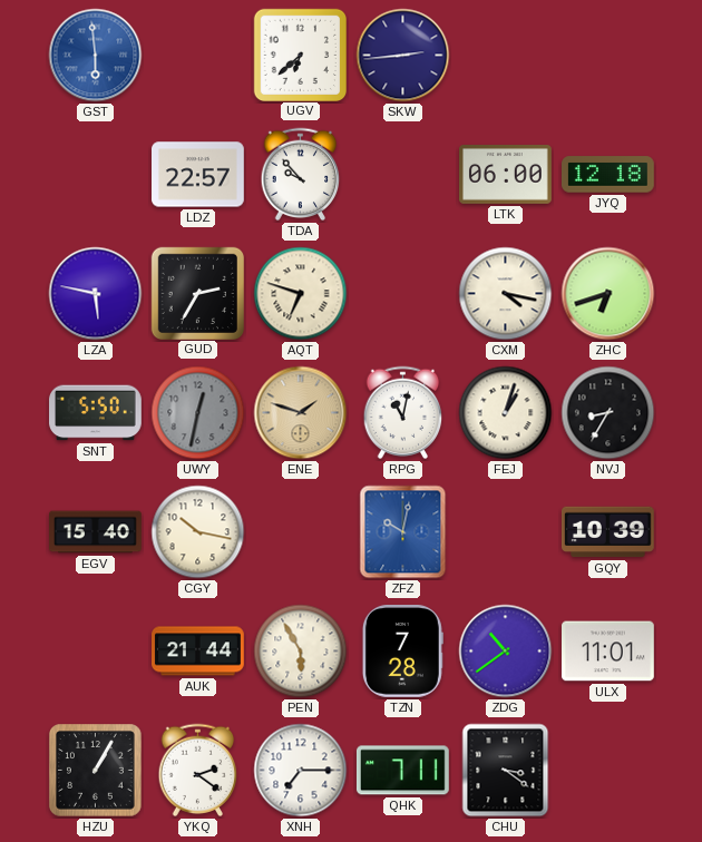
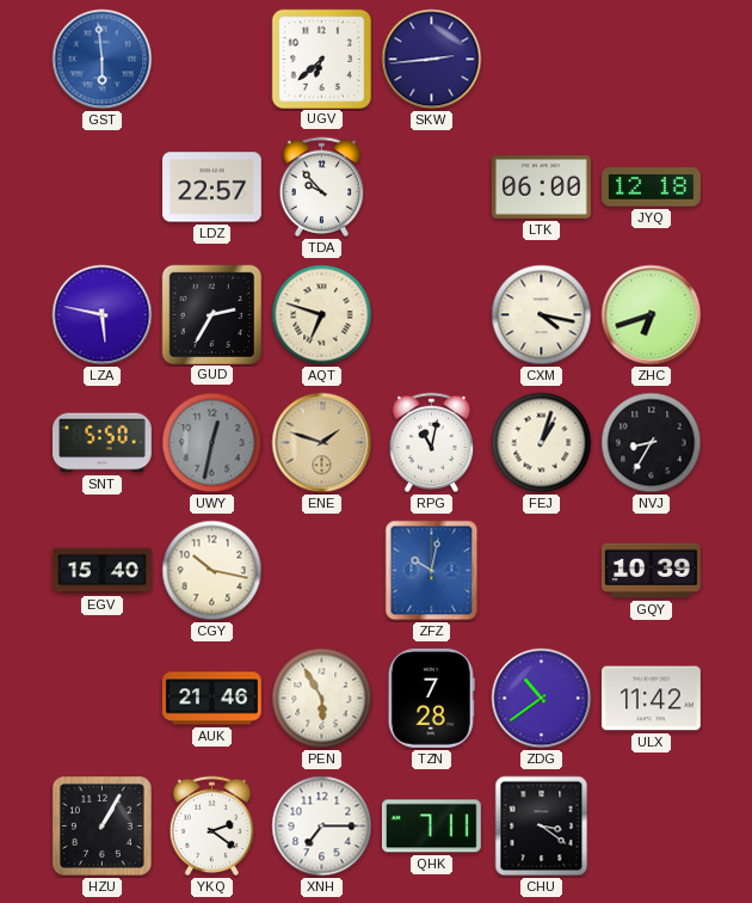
AUK: 21:44 -> 21:46
ULX: 11:01 -> 11:42
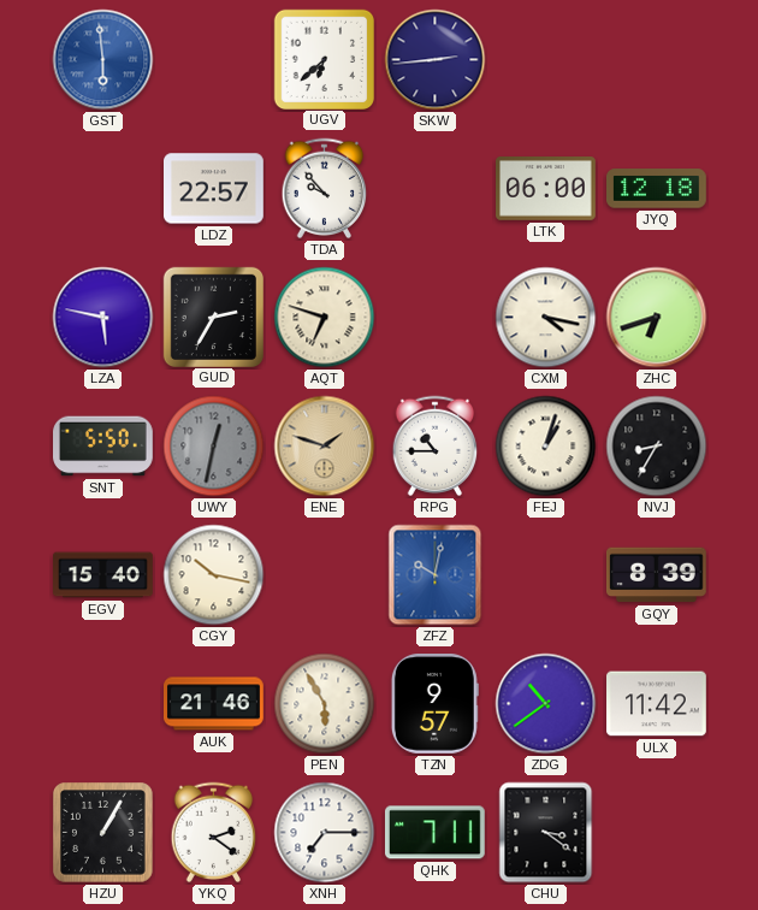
RPG: 11:02 -> 10:45
GQY: 10:39 -> 8:39
TZN: 7:28 -> 9:57
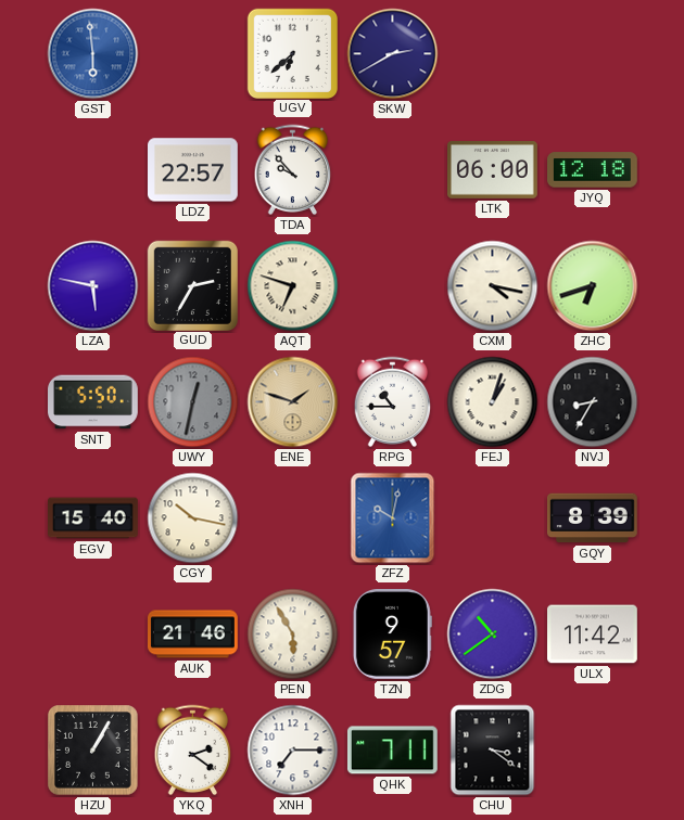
SKW: 2:44 -> 2:40
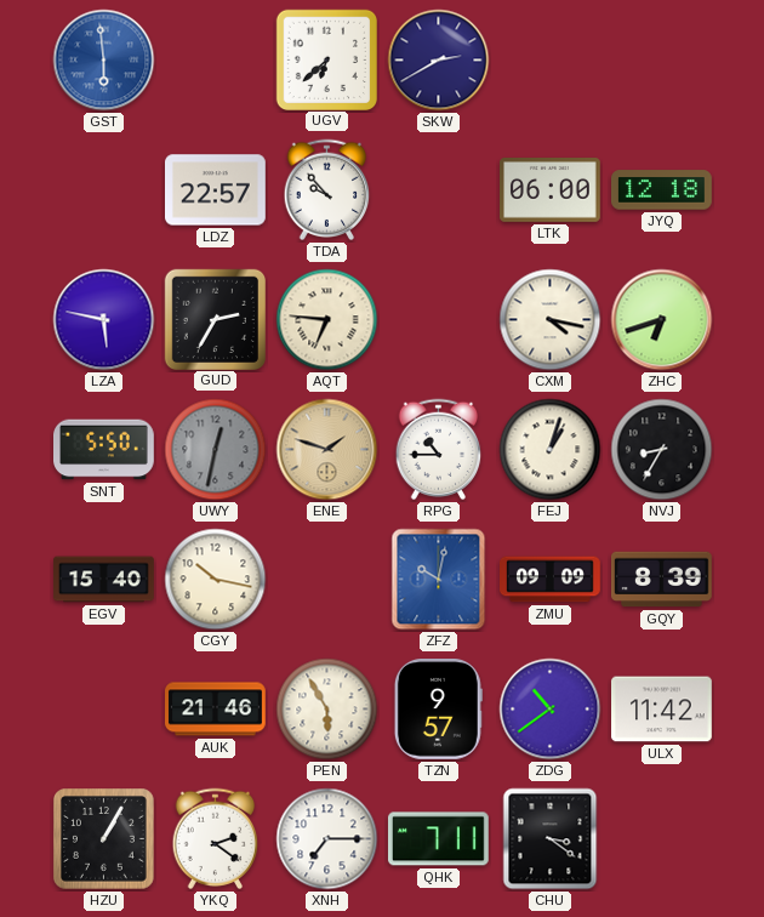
AQT: 6:48 -> 6:46
ZMU: none -> 09:09
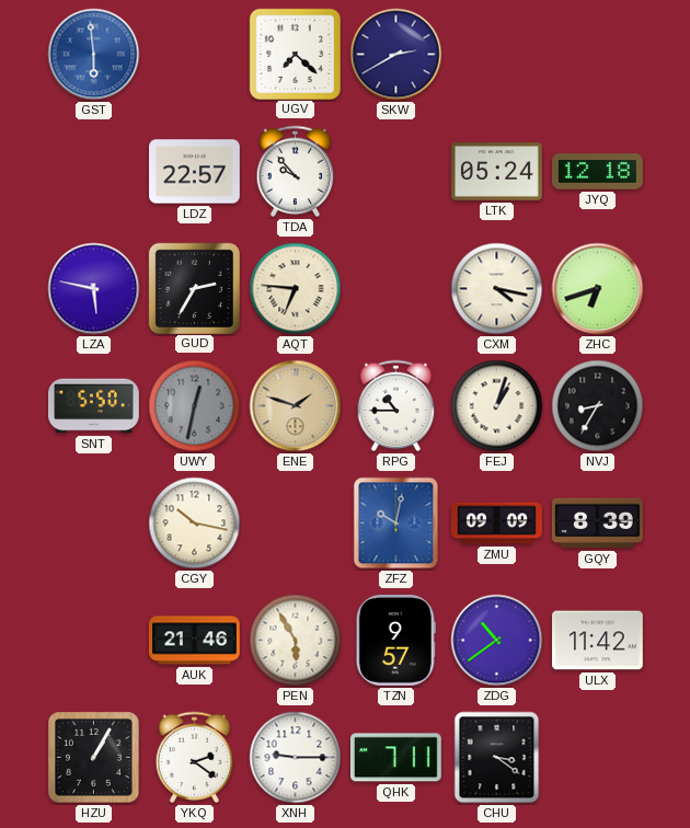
UGV: 6:38 -> 7:22
LTK: 06:00 -> 05:24
EGV: 15:40 -> none
XNH: 7:15 -> 9:15
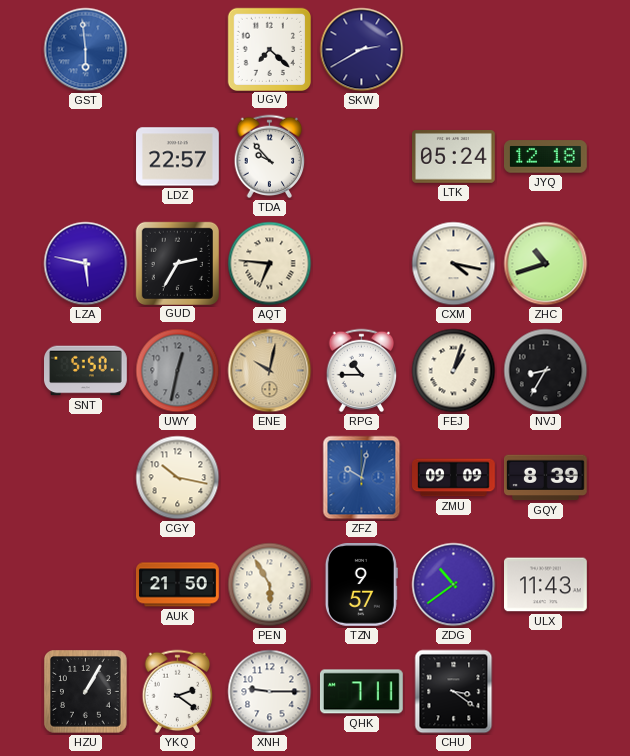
ZHC: 6:42 -> 10:42
ENE: 1:48 -> 10:02
AUK: 21:46 -> 21:50
ULX: 11:42 -> 11:43
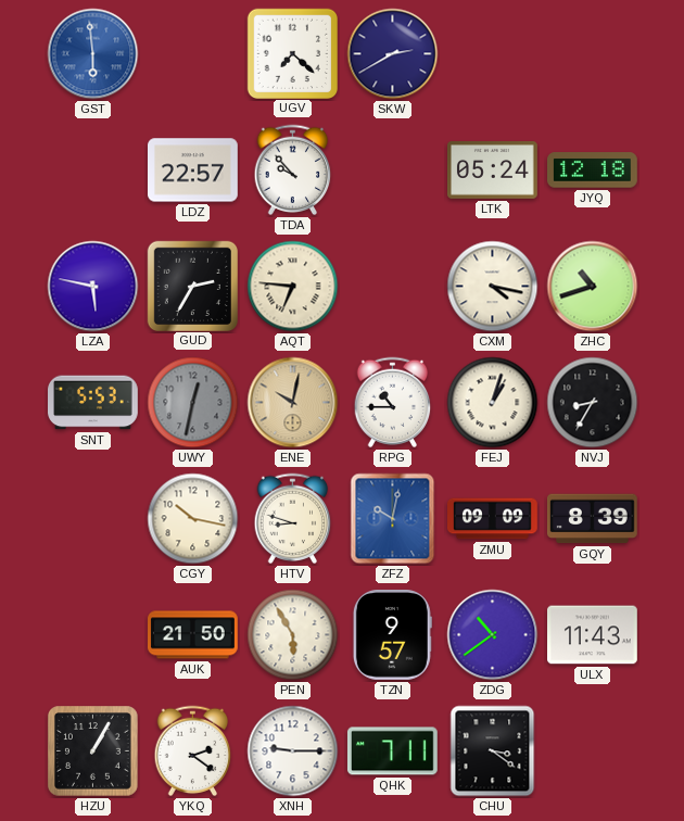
SNT: 5:50 -> 5:53
HTV: none -> 8:48
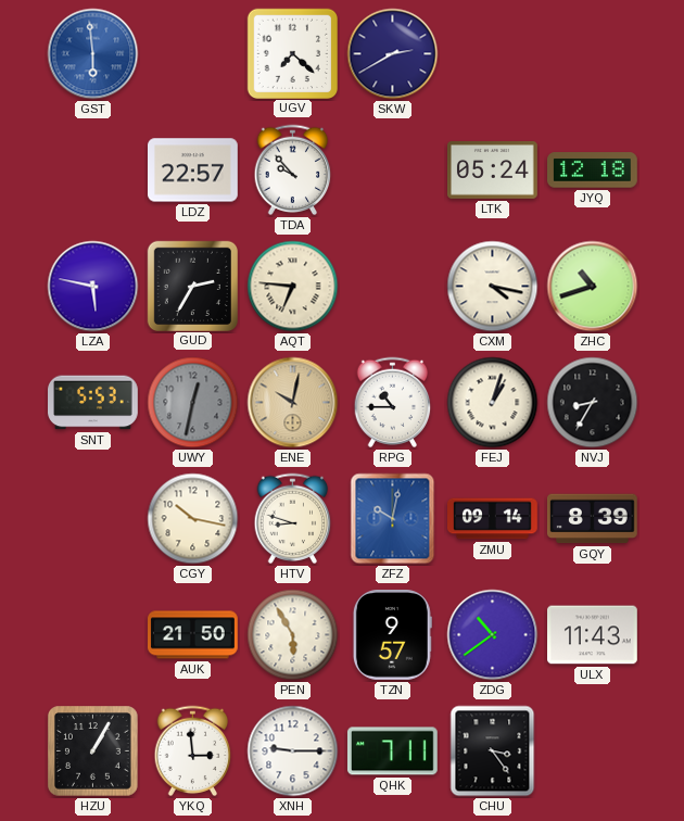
ZMU: 09:09 -> 09:14
YKQ: 2:21 -> 2:59
CHU: 3:21 -> 3:24
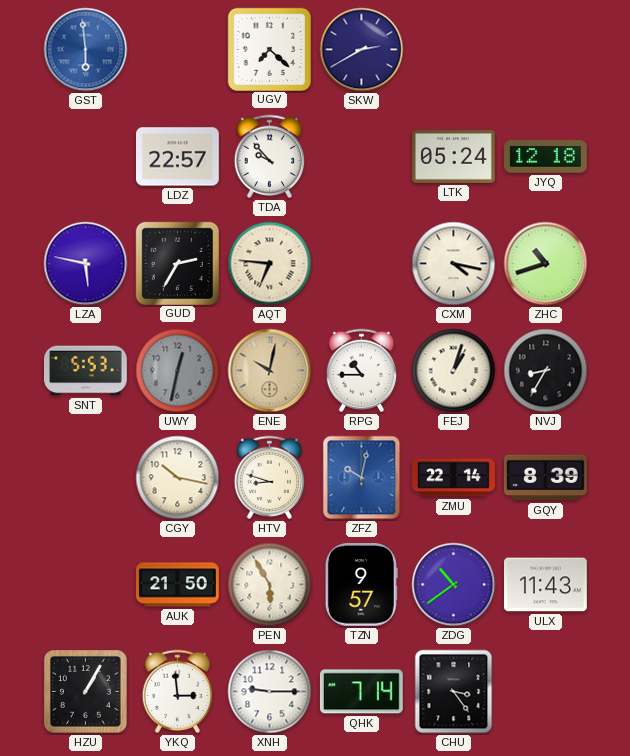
ZMU: 09:14 -> 22:14
QHK: 7:11 -> 7:14
